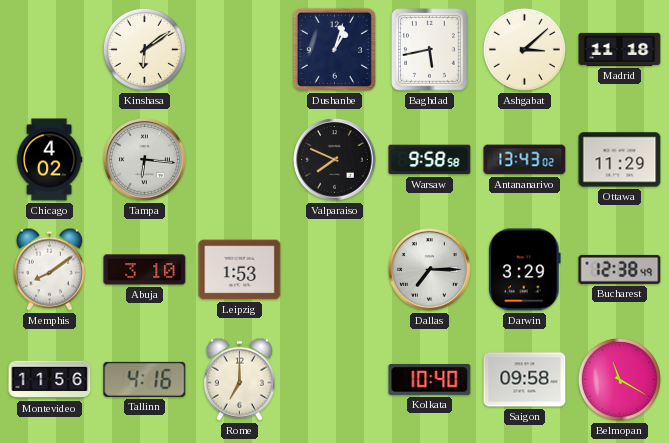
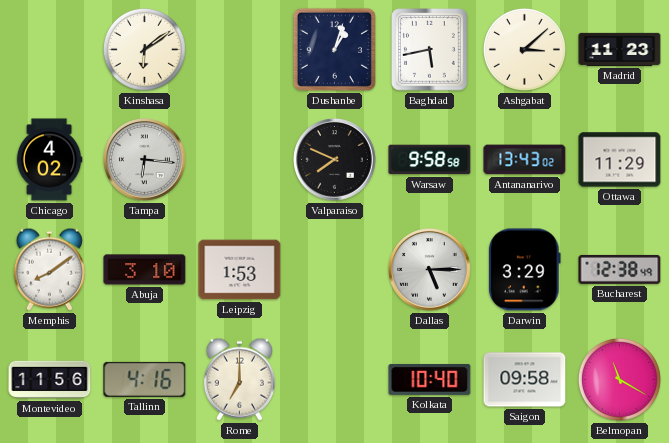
Madrid: 11:18 -> 11:23
Dallas: 7:15 -> 5:15
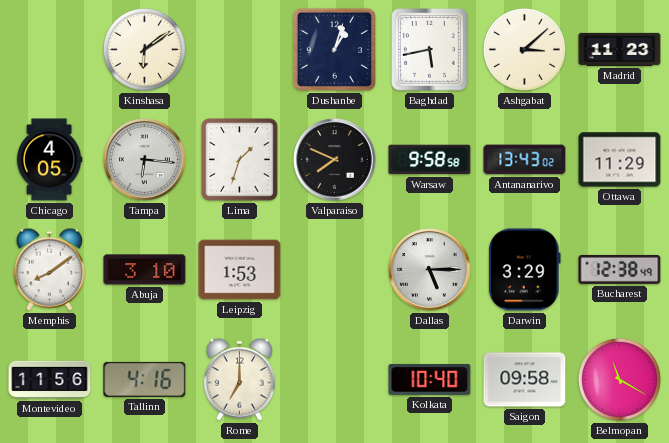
Chicago: 4:02 -> 4:05
Lima: none -> 1:33
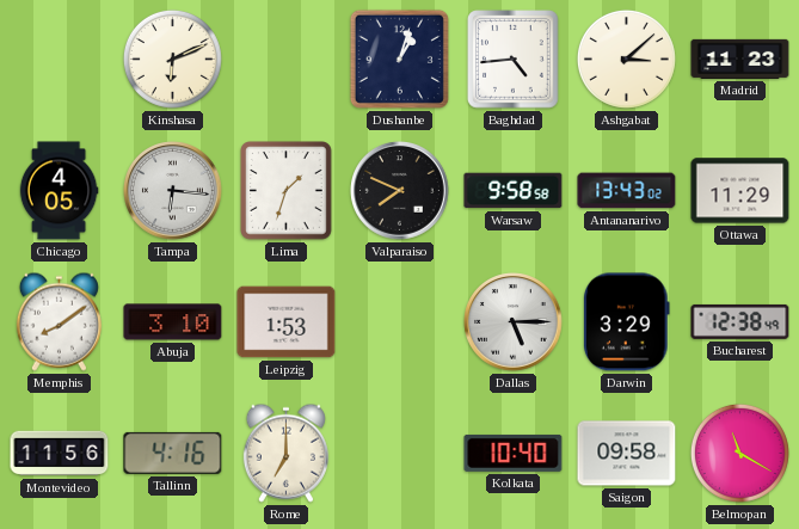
Kinshasa: 6:09 -> 6:11
Baghdad: 5:43 -> 4:44
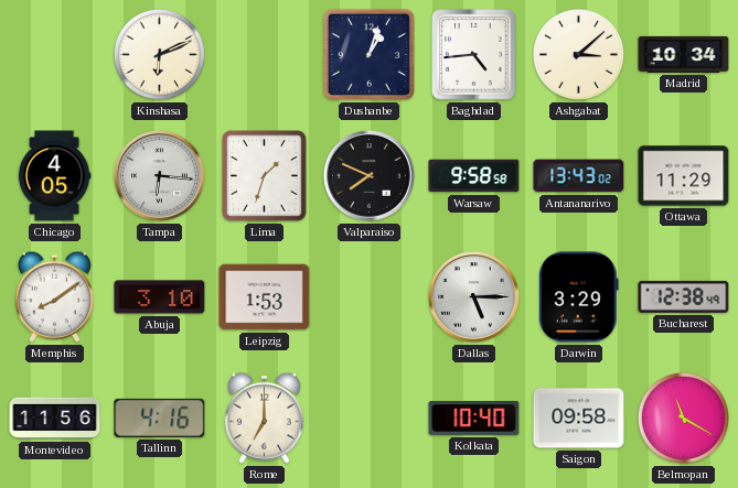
Madrid: 11:23 -> 10:34
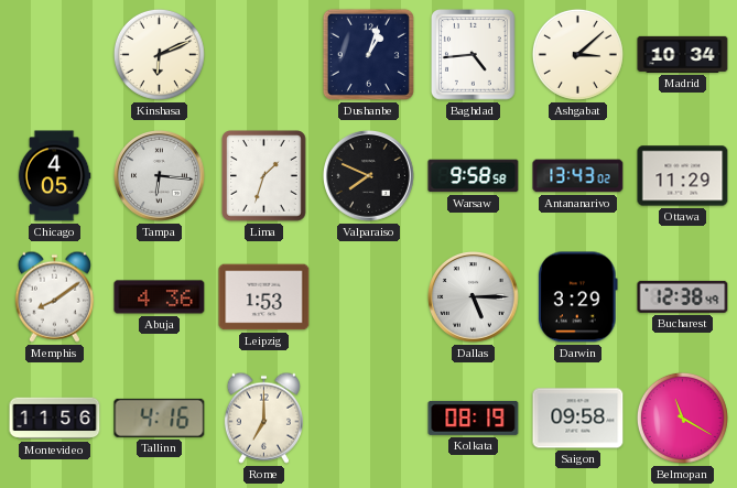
Abuja: 3:10 -> 4:36
Kolkata: 10:40 -> 08:19
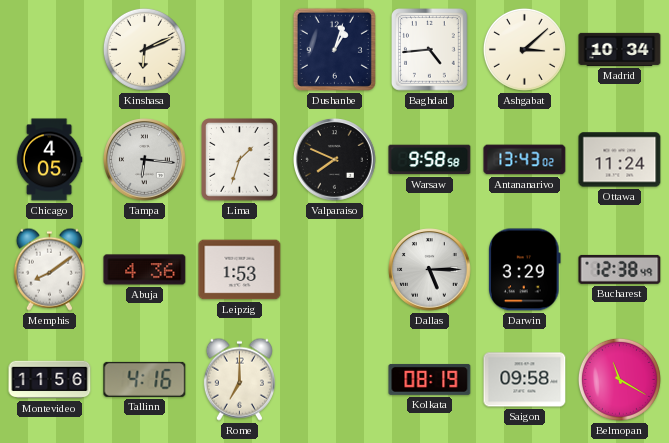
Ottawa: 11:29 -> 11:24
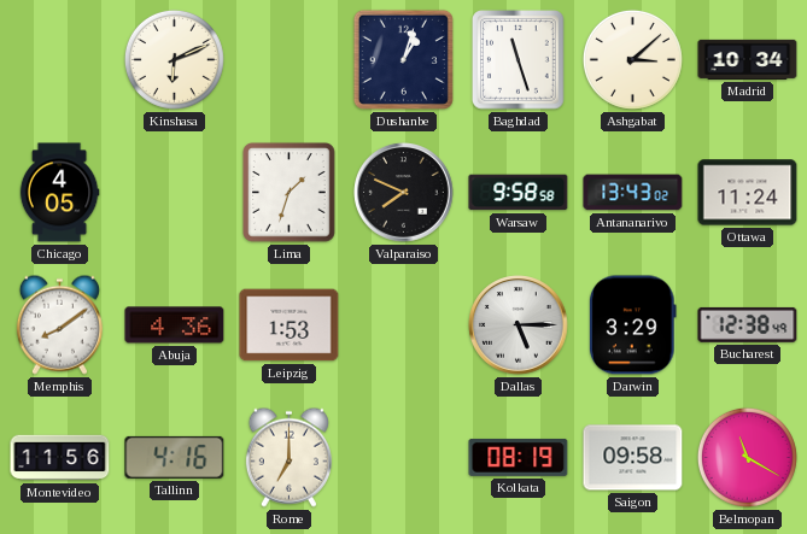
Baghdad: 4:44 -> 11:27
Tampa: 6:16 -> none
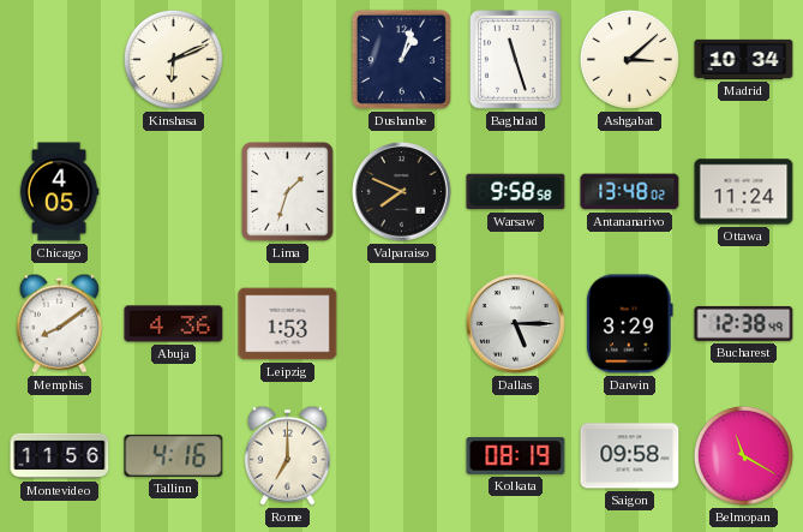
Antananarivo: 13:43 -> 13:48
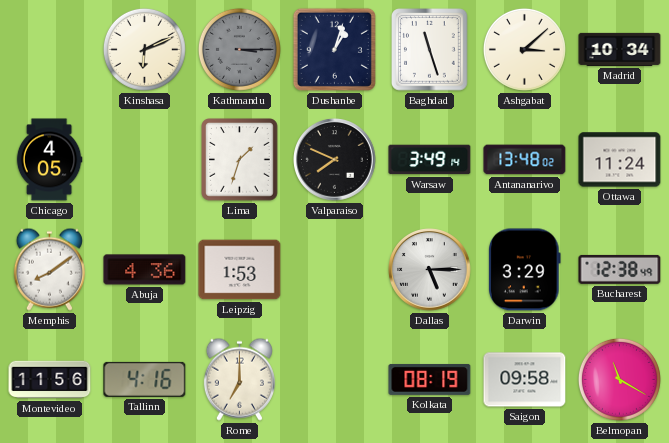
Kathmandu: none -> 3:15
Warsaw: 9:58 -> 3:49
